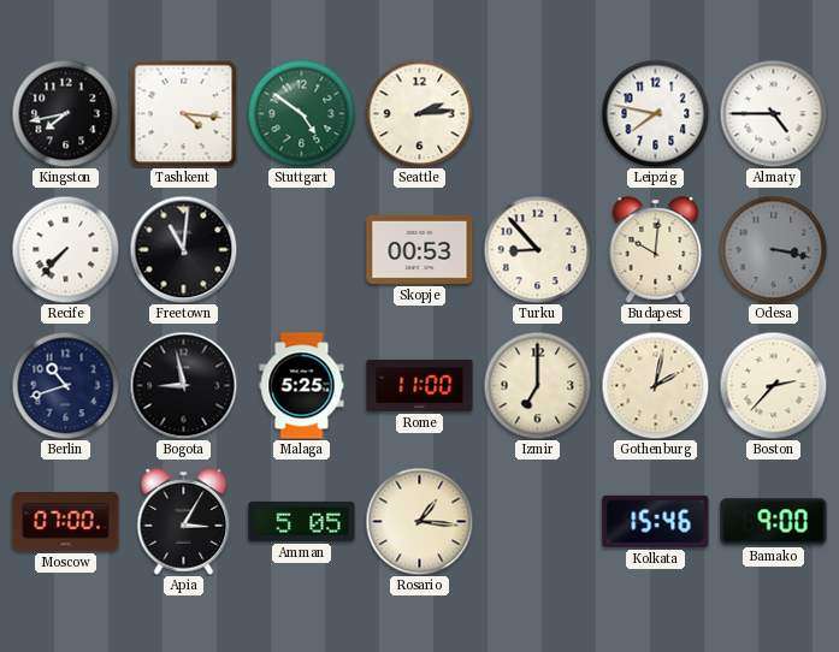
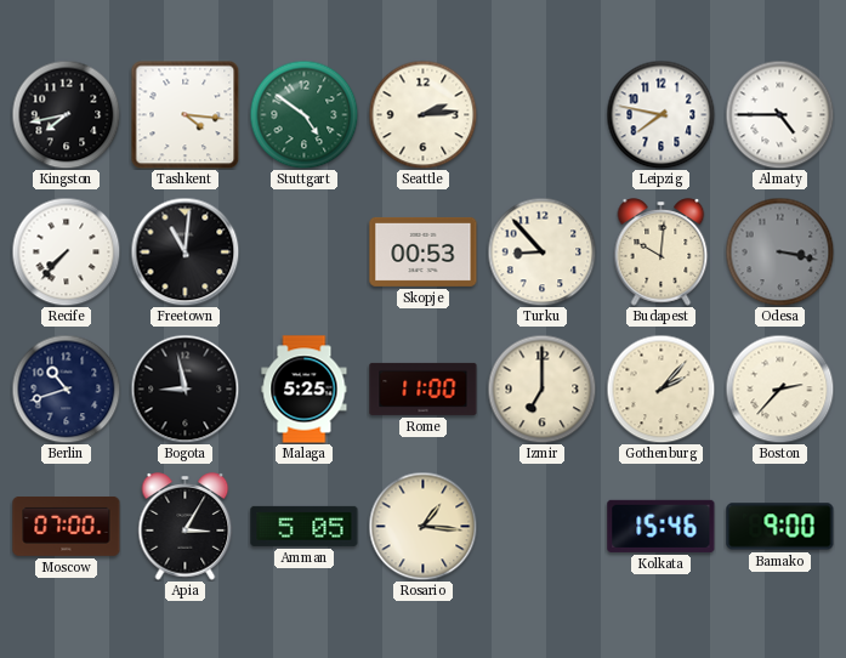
Gothenburg: 2:02 -> 2:07
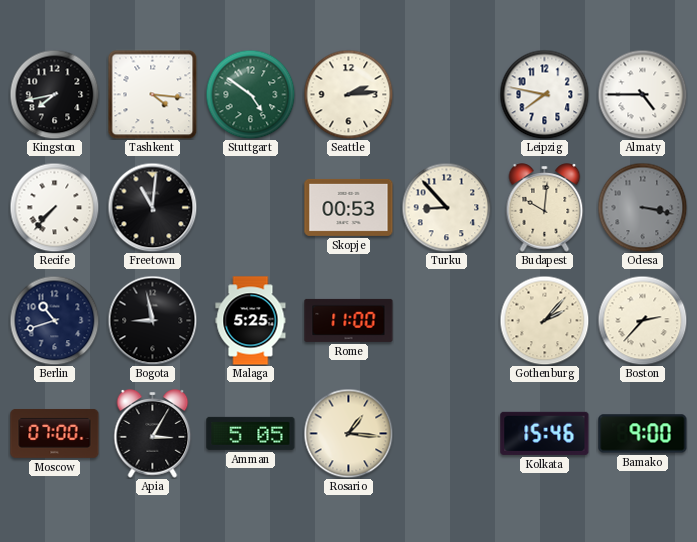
Izmir: 7:00 -> none
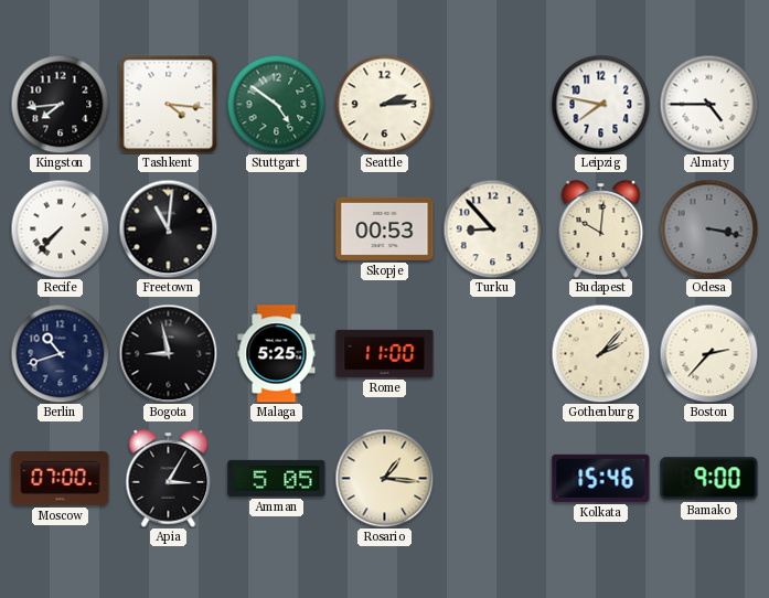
Kingston: 7:43 -> 7:44
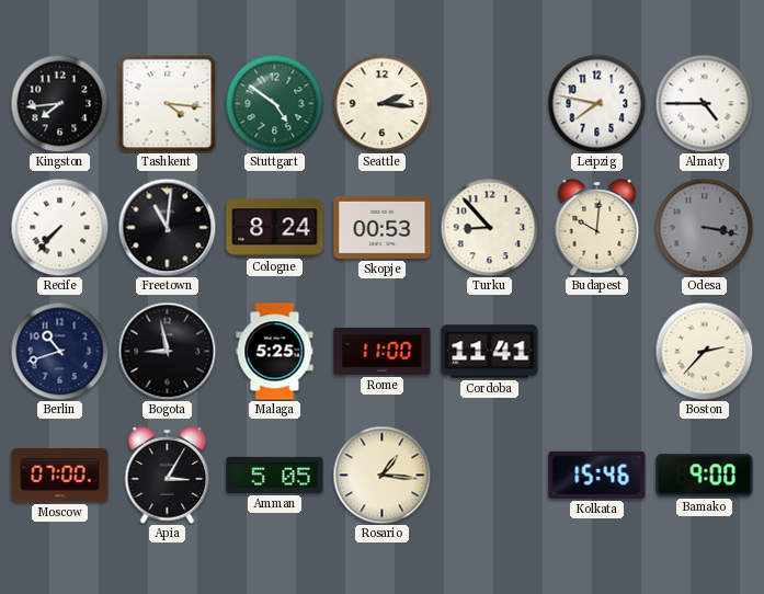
Seattle: 2:14 -> 2:16
Cologne: none -> 8:24
Cordoba: none -> 11:41
Gothenburg: 2:07 -> none
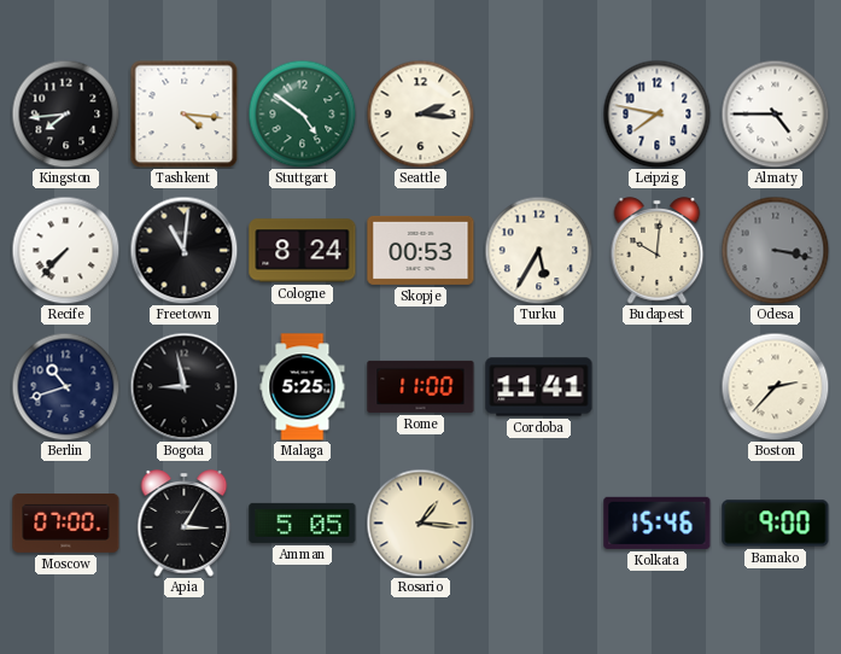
Turku: 8:53 -> 5:35
